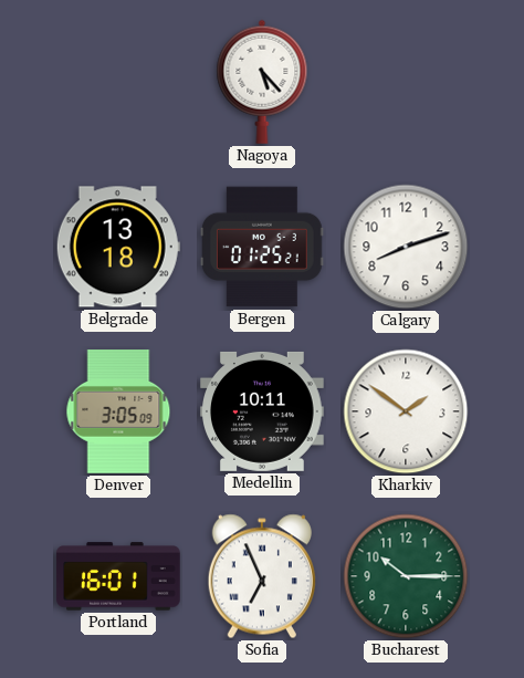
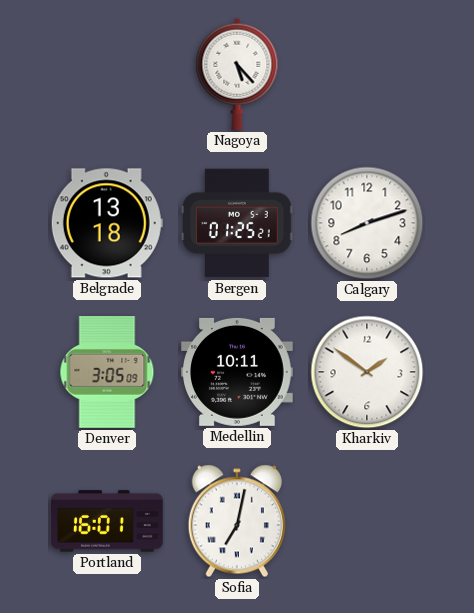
Sofia: 6:56 -> 7:02
Bucharest: 10:15 -> none
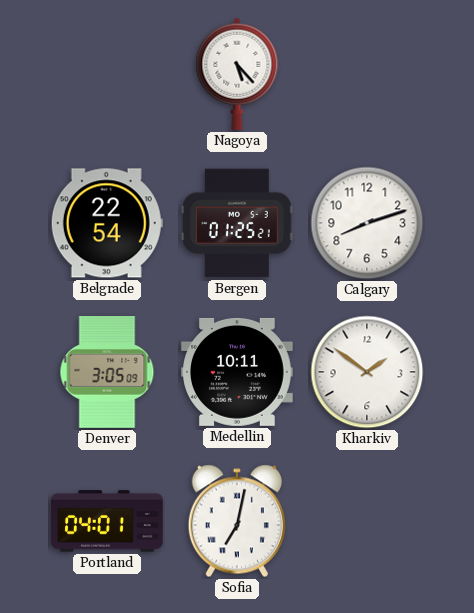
Belgrade: 13:18 -> 22:54
Portland: 16:01 -> 04:01
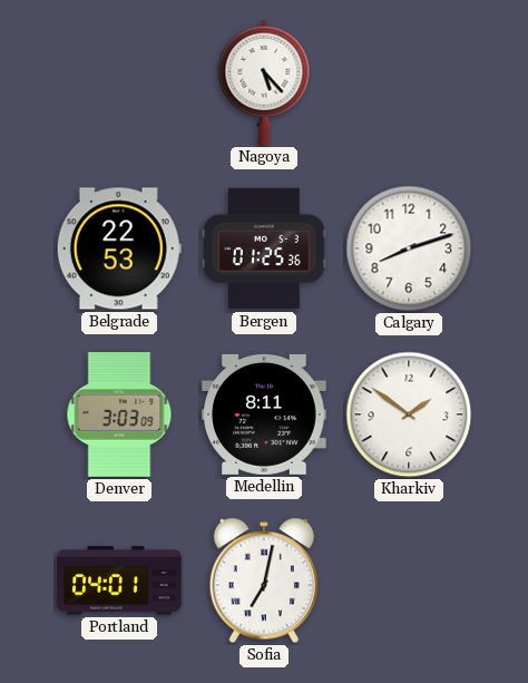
Belgrade: 22:54 -> 22:53
Bergen: 01:25:21 -> 01:25:36
Denver: 3:05 -> 3:03
Medellin: 10:11 -> 8:11
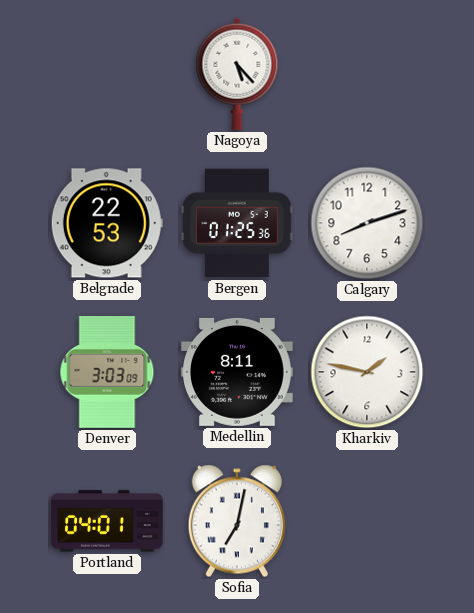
Kharkiv: 1:51 -> 1:47
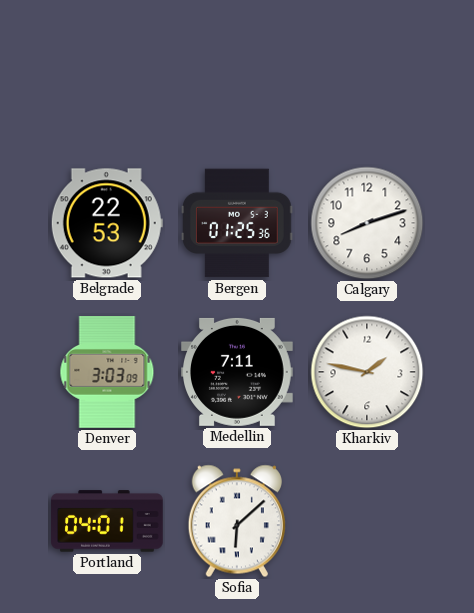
Nagoya: 5:23 -> none
Medellin: 8:11 -> 7:11
Sofia: 7:02 -> 6:08
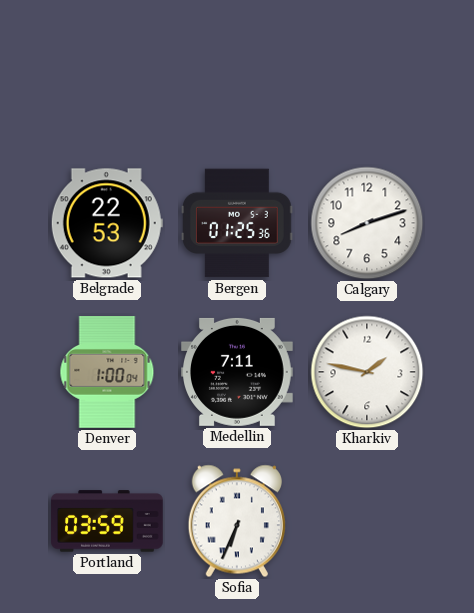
Denver: 3:03 -> 1:00
Portland: 04:01 -> 03:59
Sofia: 6:08 -> 6:34
